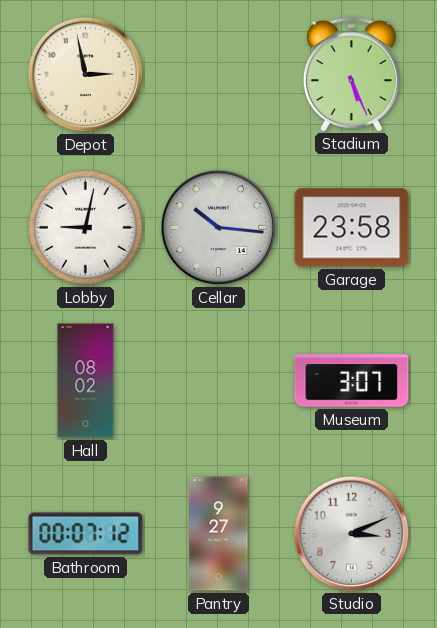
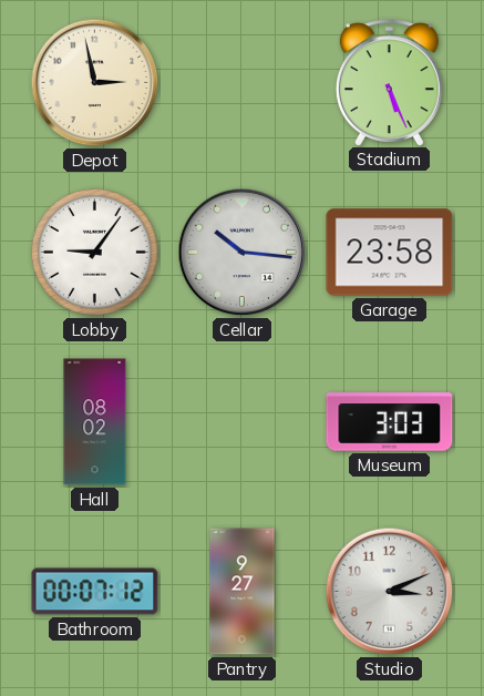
Lobby: 9:02 -> 9:06
Museum: 3:07 -> 3:03
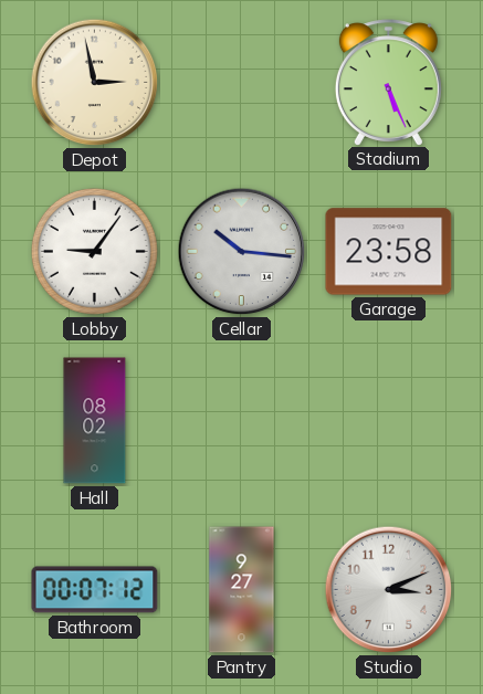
Museum: 3:03 -> none
